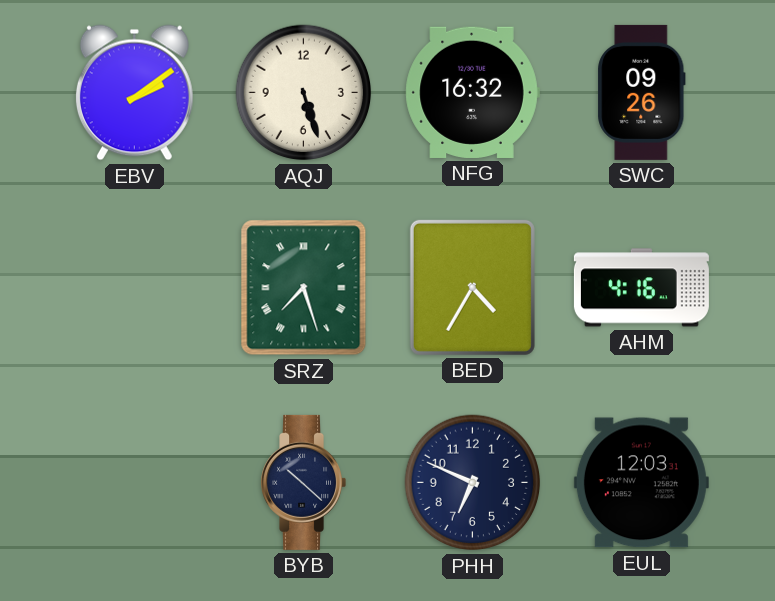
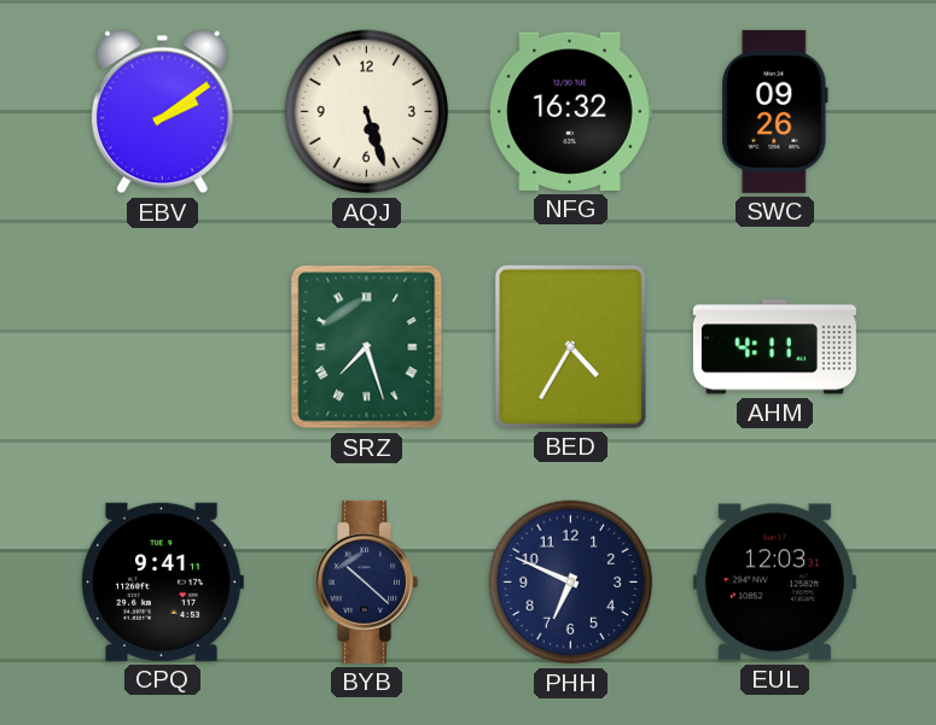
AHM: 4:16 -> 4:11
CPQ: none -> 9:41
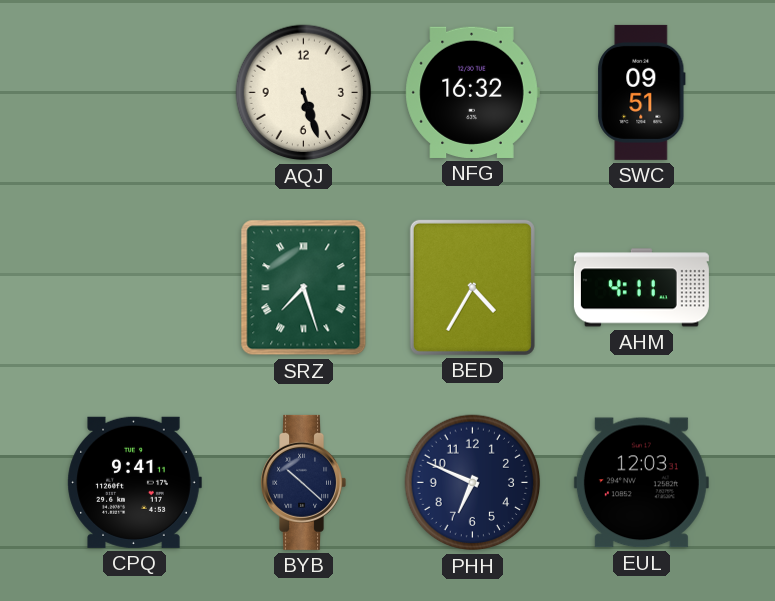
EBV: 2:09 -> none
SWC: 09:26 -> 09:51
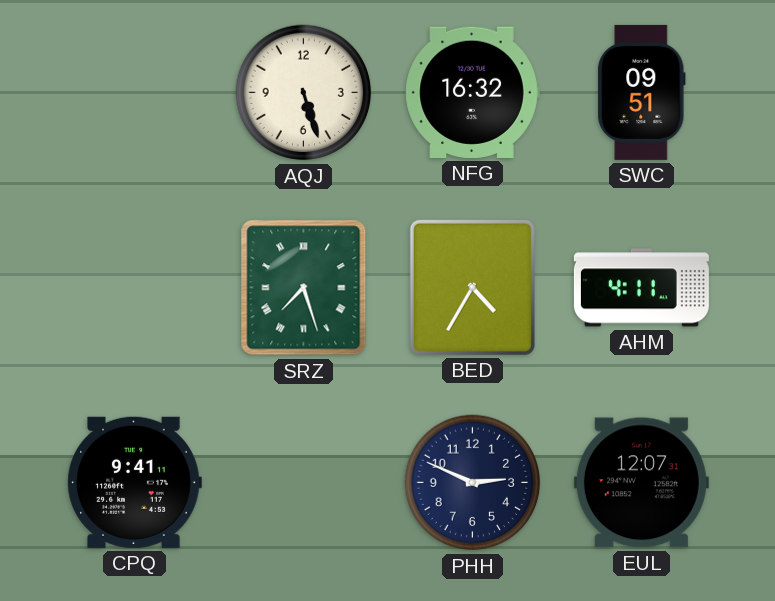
BYB: 10:22 -> none
PHH: 6:49 -> 2:49
EUL: 12:03 -> 12:07
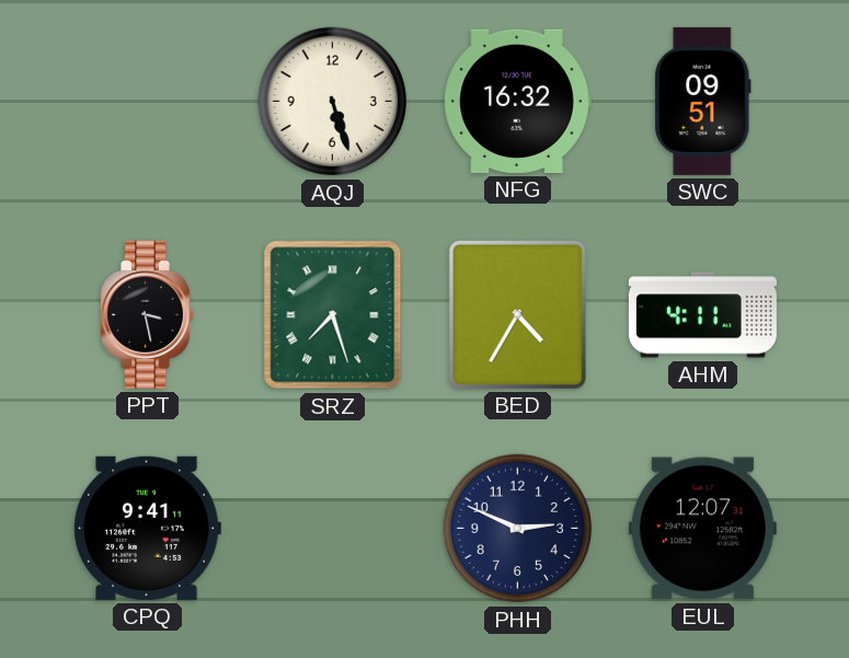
PPT: none -> 3:28
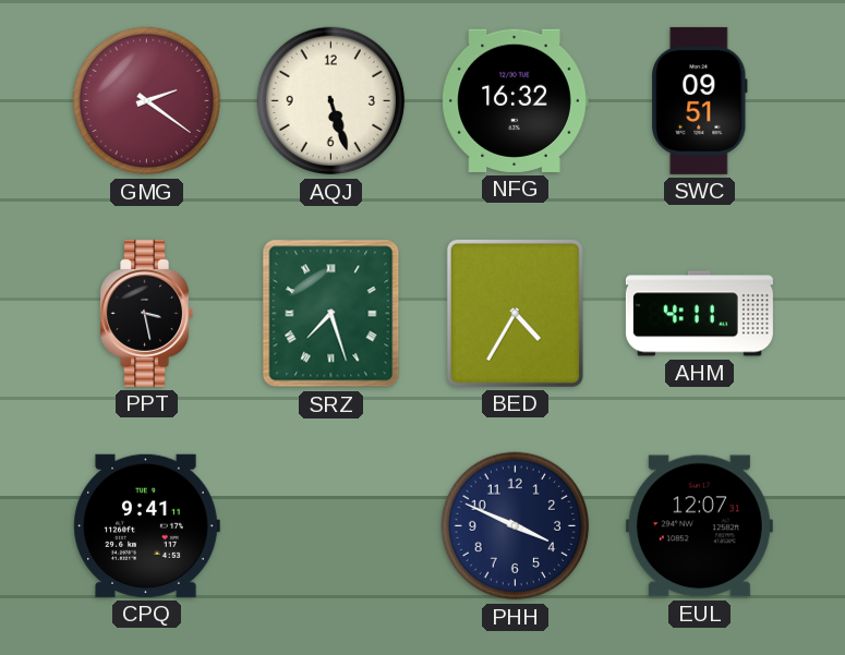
GMG: none -> 2:21
PHH: 2:49 -> 3:49
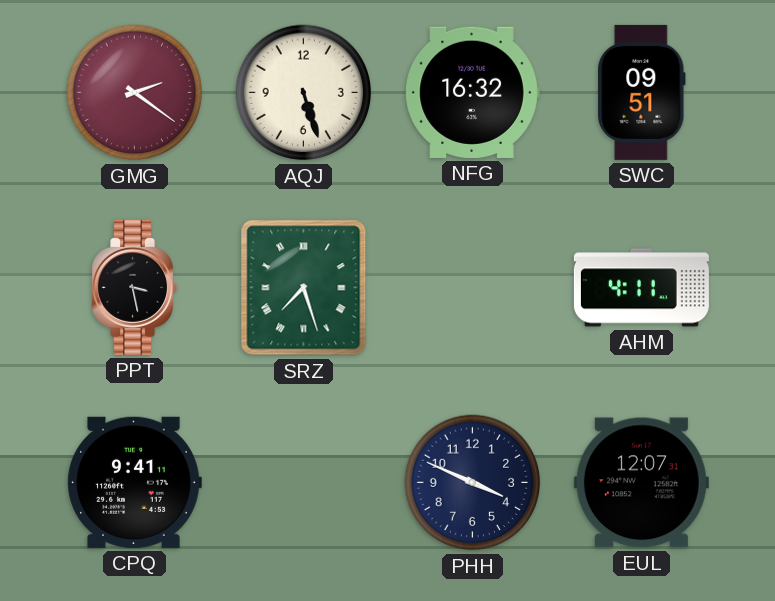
BED: 4:35 -> none
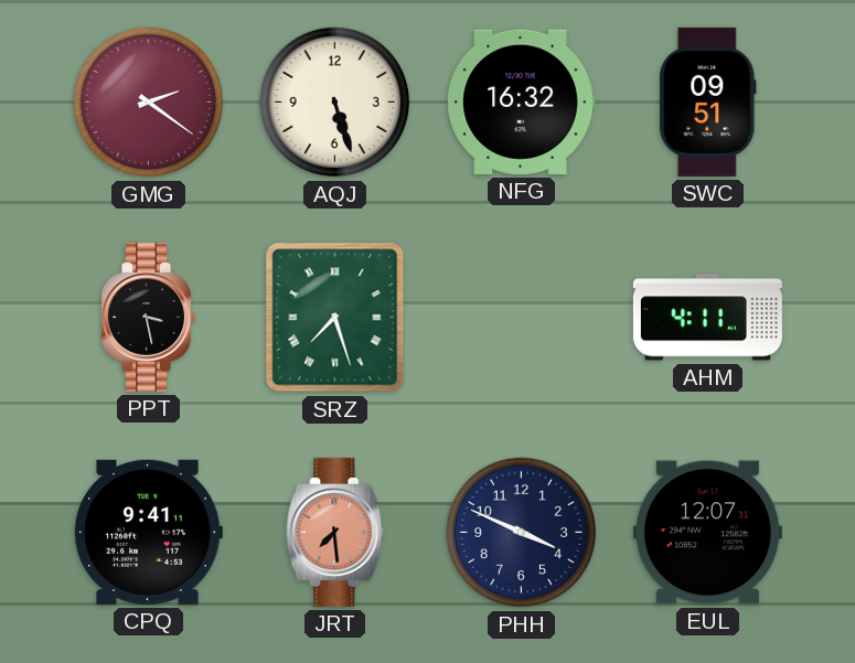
JRT: none -> 7:29
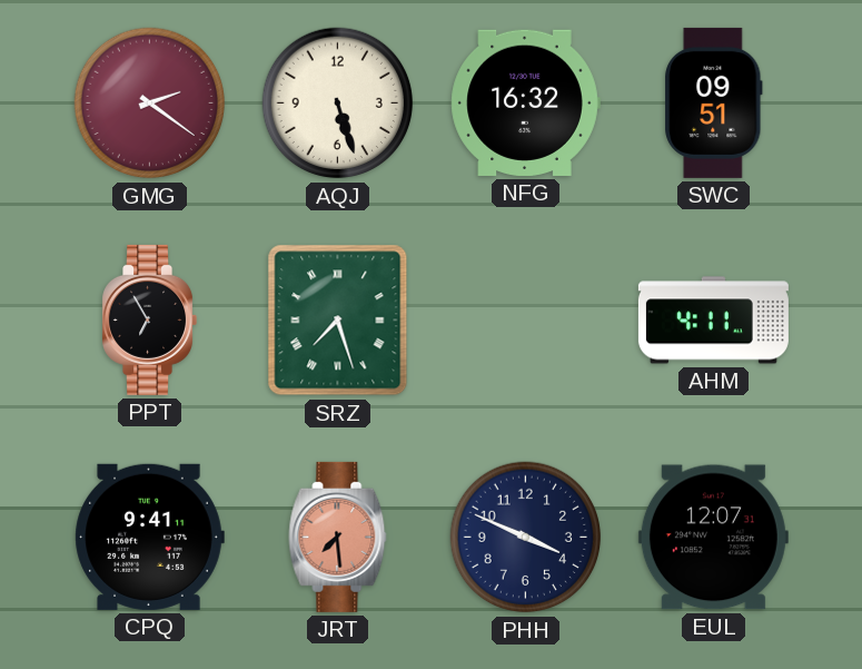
PPT: 3:28 -> 6:55
